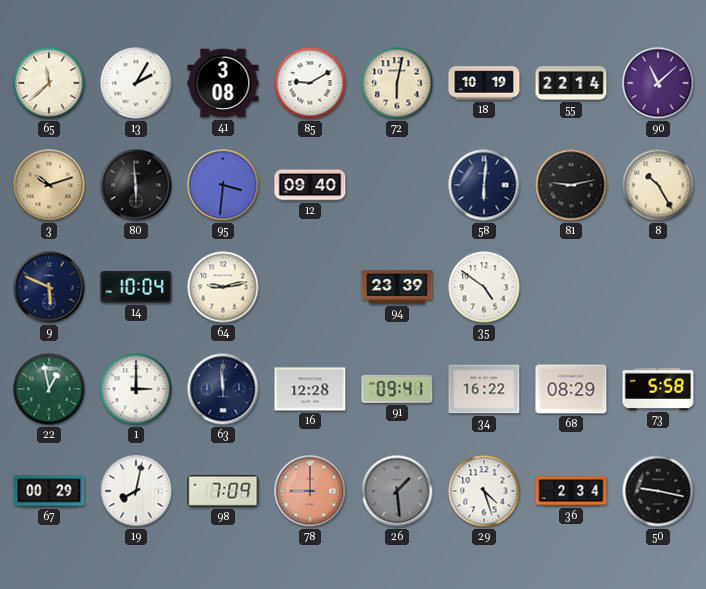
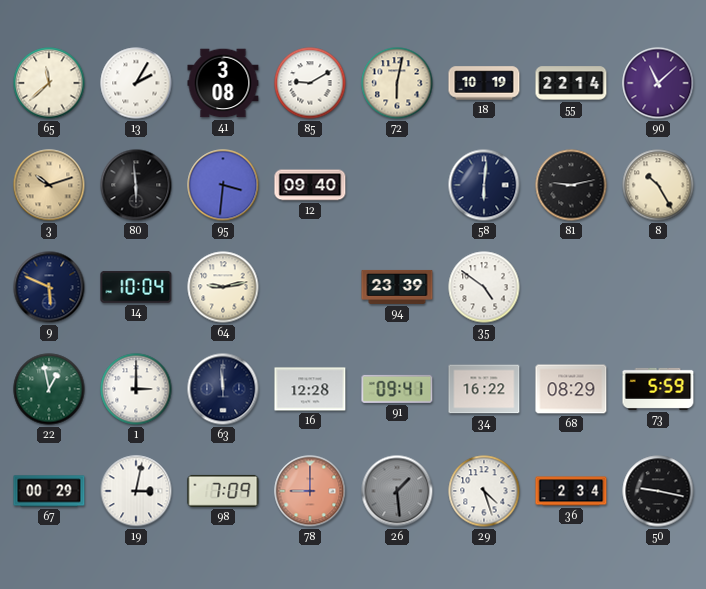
73: 5:58 -> 5:59
19: 8:02 -> 3:02
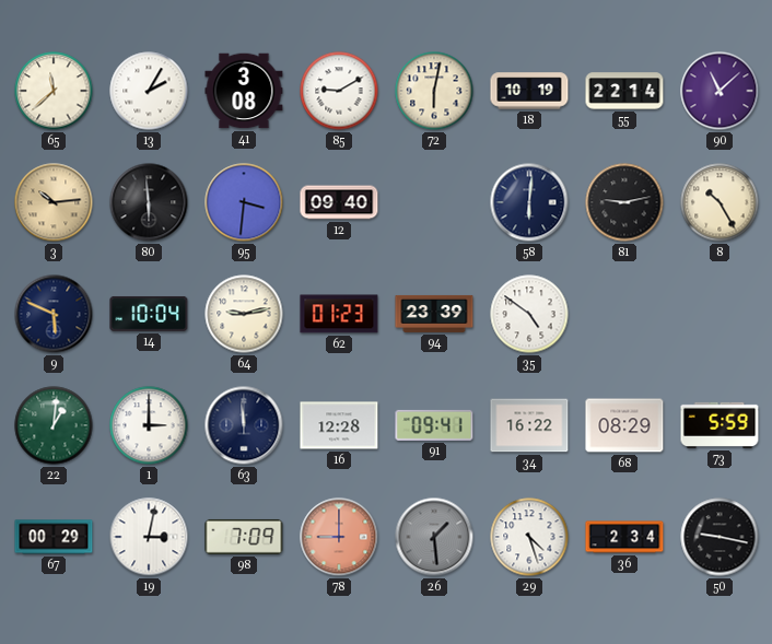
3: 10:12 -> 10:14
62: none -> 01:23
22: 12:58 -> 1:01
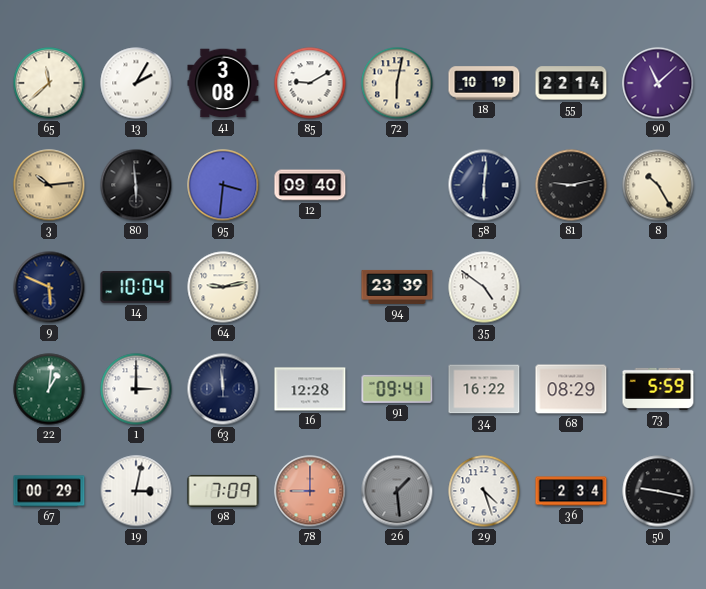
62: 01:23 -> none
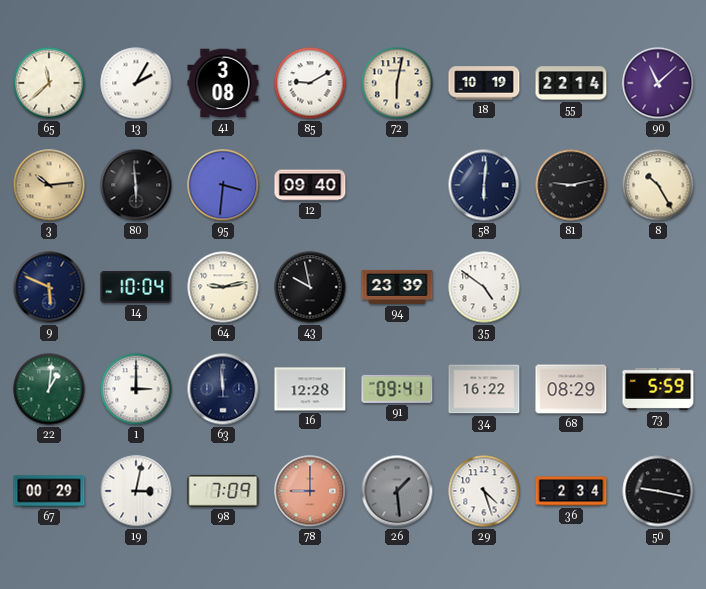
43: none -> 9:58
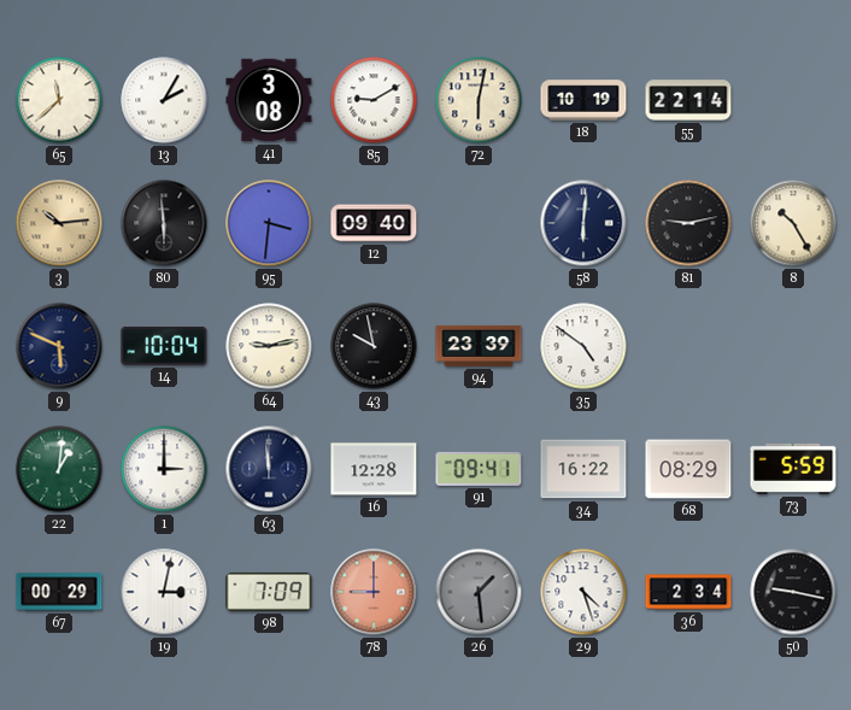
90: 11:08 -> none
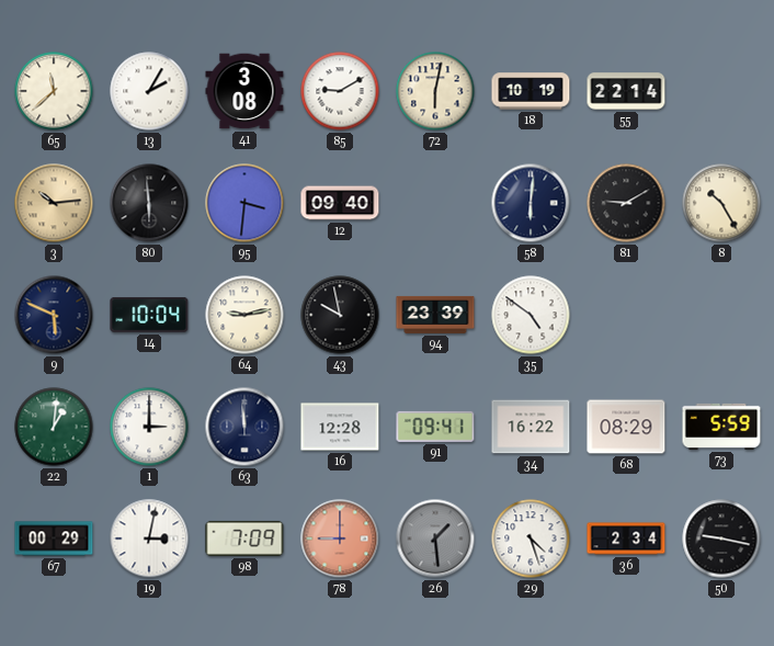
81: 9:13 -> 9:10
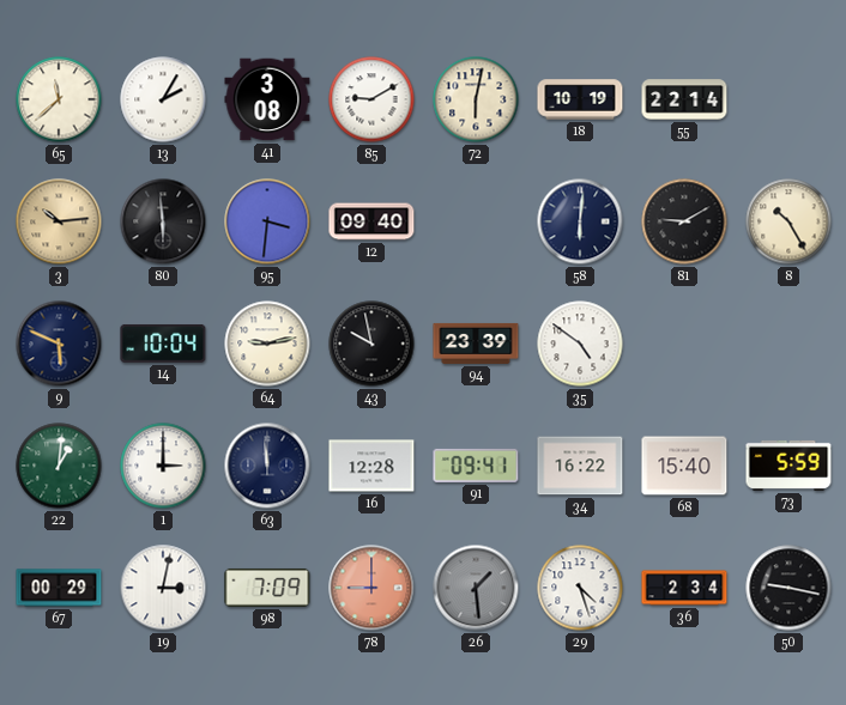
68: 08:29 -> 15:40
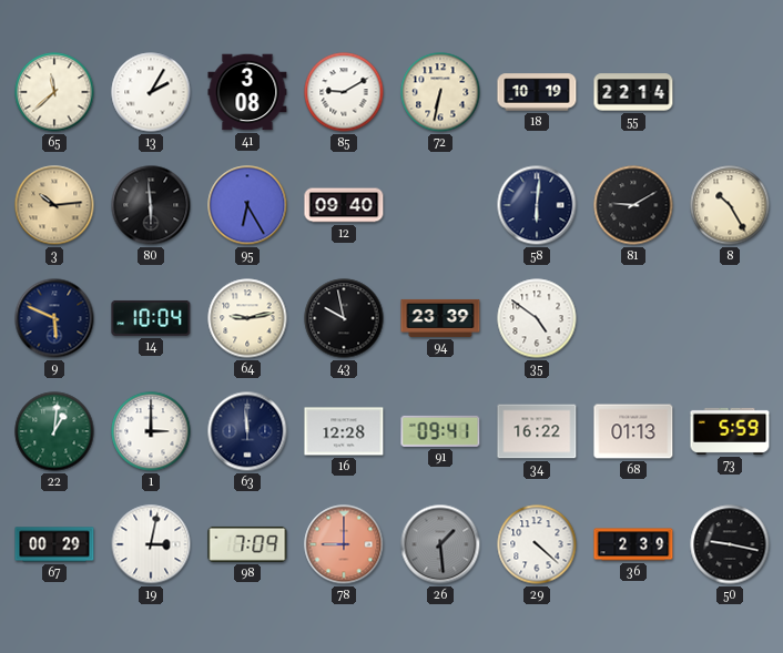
72: 6:02 -> 6:32
95: 3:31 -> 6:25
68: 15:40 -> 01:13
29: 4:27 -> 4:22
36: 2:34 -> 2:39
